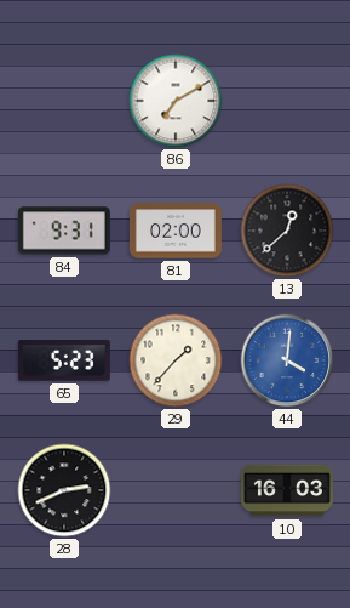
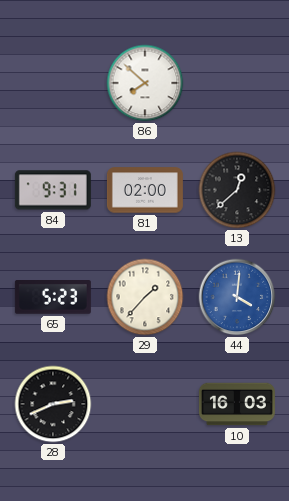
86: 7:10 -> 7:52
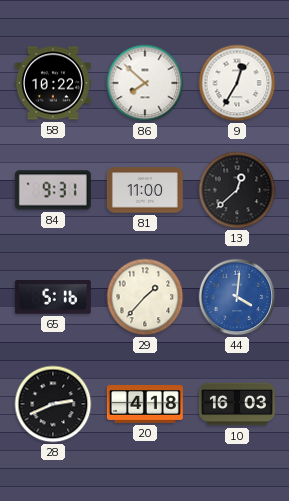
58: none -> 10:22
9: none -> 12:35
81: 02:00 -> 11:00
65: 5:23 -> 5:16
20: none -> 4:18
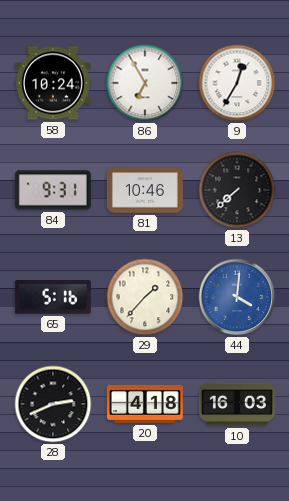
58: 10:22 -> 10:24
86: 7:52 -> 6:55
81: 11:00 -> 10:46
13: 12:38 -> 7:38
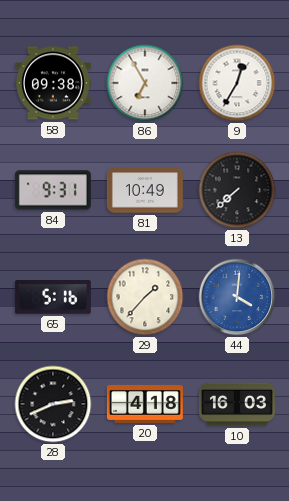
58: 10:24 -> 09:38
81: 10:46 -> 10:49
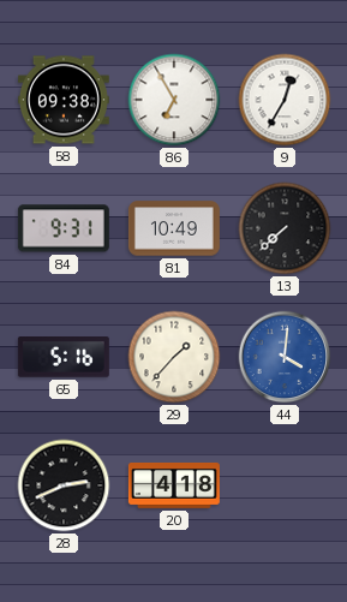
10: 16:03 -> none
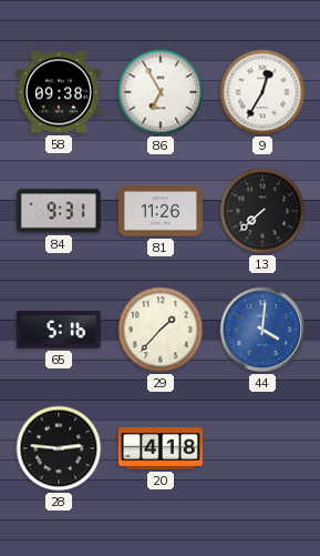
81: 10:49 -> 11:26
28: 2:41 -> 2:46
